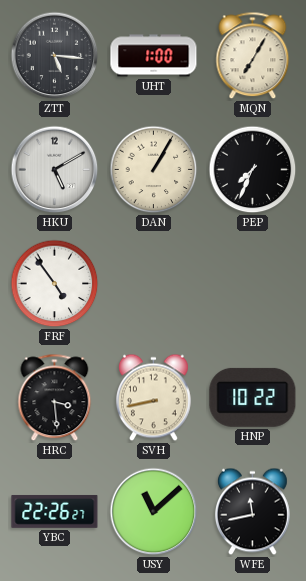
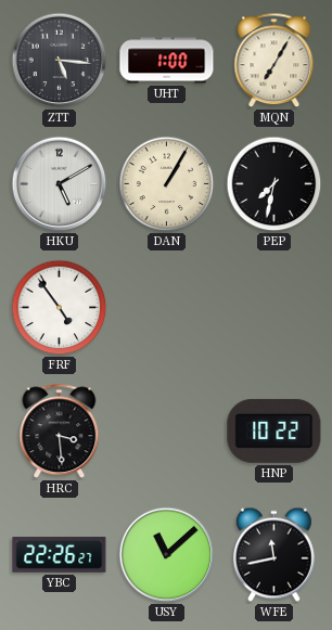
PEP: 7:34 -> 7:32
SVH: 8:43 -> none
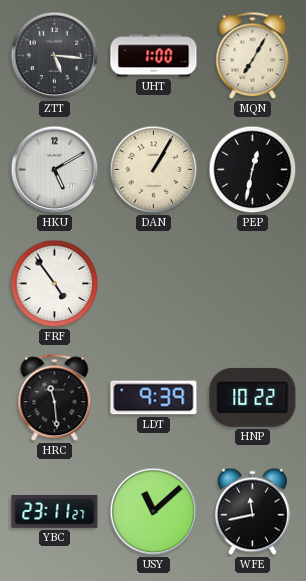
PEP: 7:32 -> 12:32
HRC: 3:29 -> 11:29
LDT: none -> 9:39
YBC: 22:26 -> 23:11
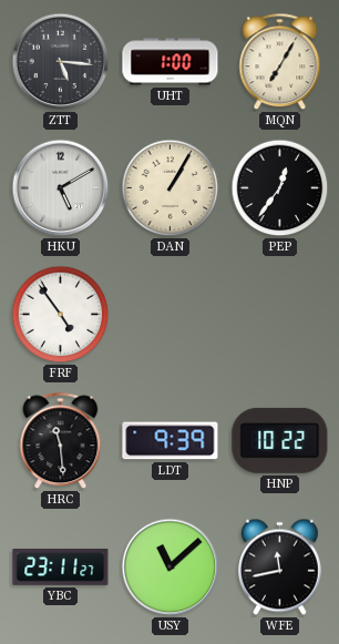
PEP: 12:32 -> 12:36
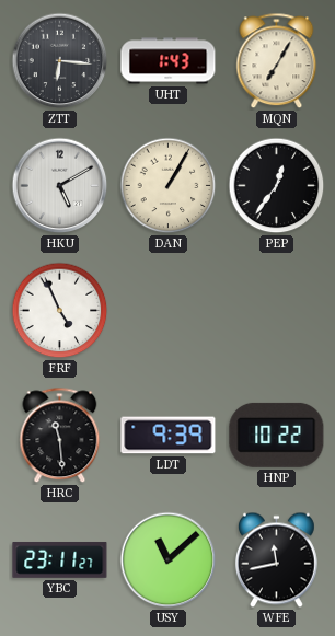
ZTT: 5:16 -> 6:16
UHT: 1:00 -> 1:43
FRF: 4:54 -> 4:56
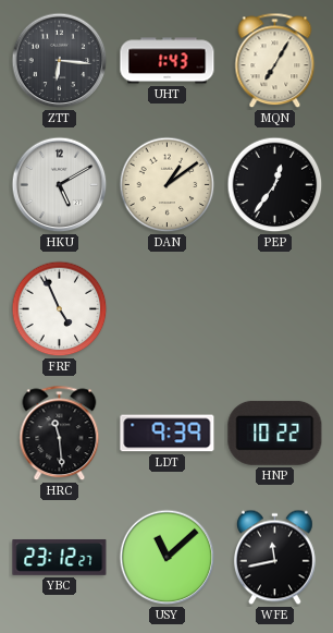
DAN: 1:05 -> 1:09
YBC: 23:11 -> 23:12
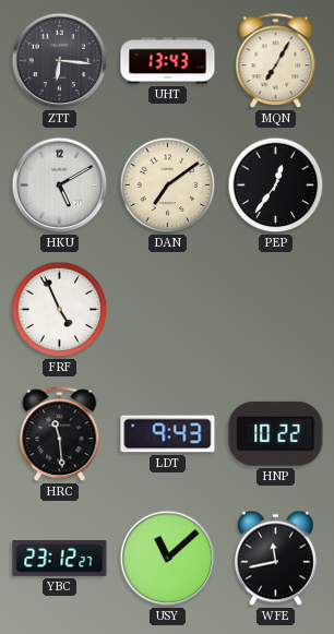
UHT: 1:43 -> 13:43
DAN: 1:09 -> 7:09
LDT: 9:39 -> 9:43
